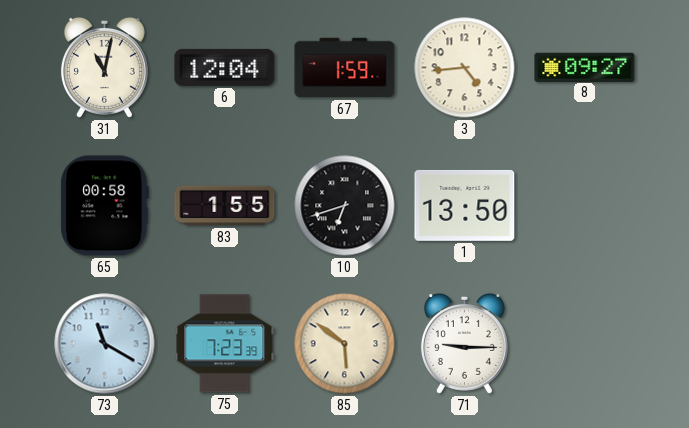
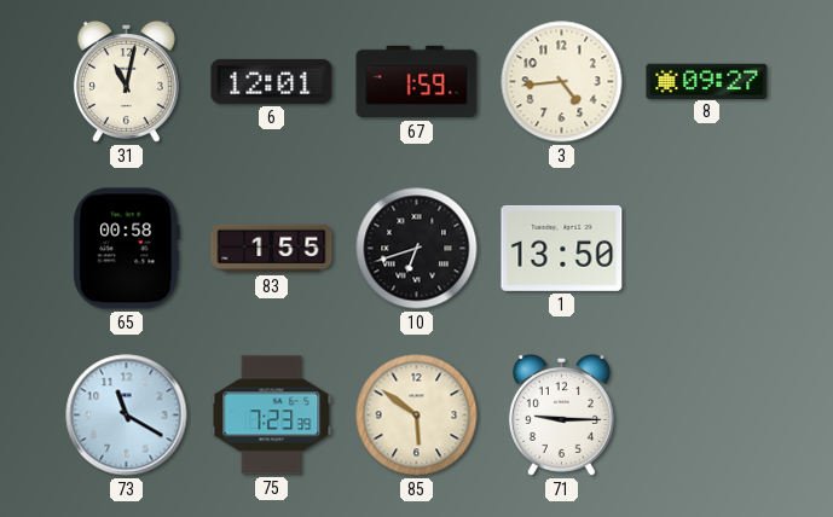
6: 12:04 -> 12:01
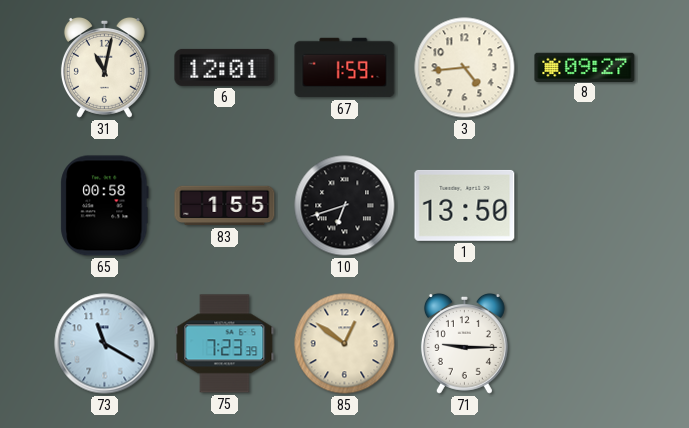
85: 5:51 -> 12:51
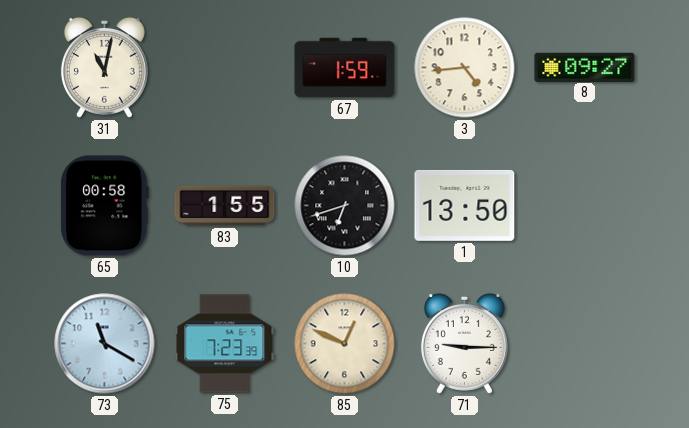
6: 12:01 -> none
85: 12:51 -> 12:49
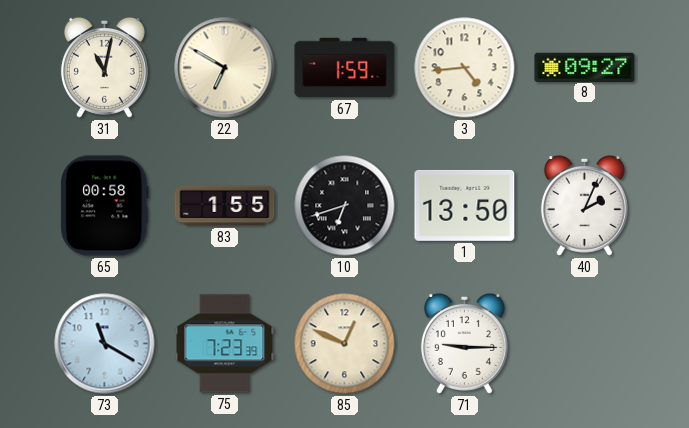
22: none -> 6:50
40: none -> 2:04
